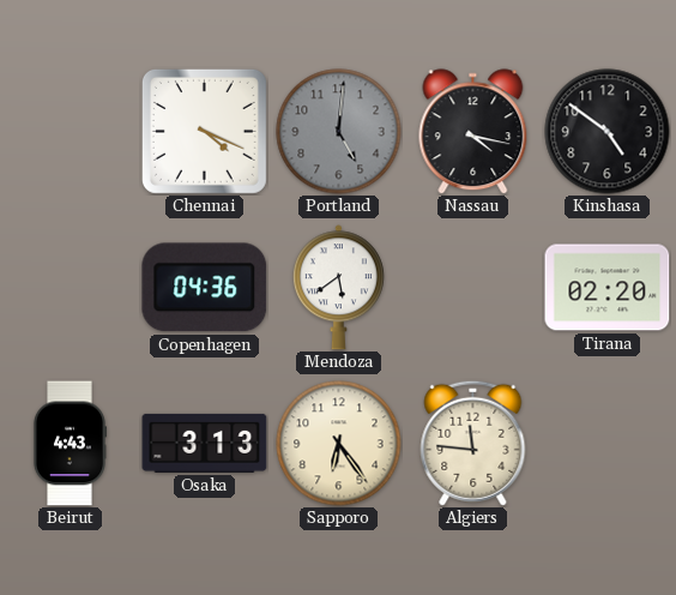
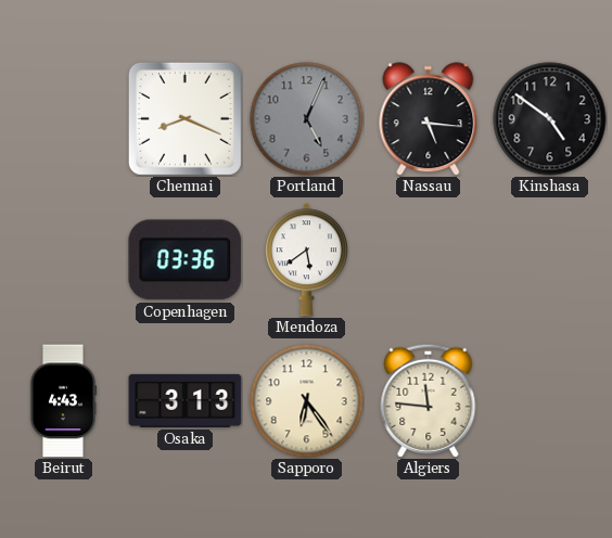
Chennai: 4:19 -> 8:19
Portland: 5:01 -> 5:04
Nassau: 4:17 -> 5:16
Copenhagen: 04:36 -> 03:36
Tirana: 02:20 -> none
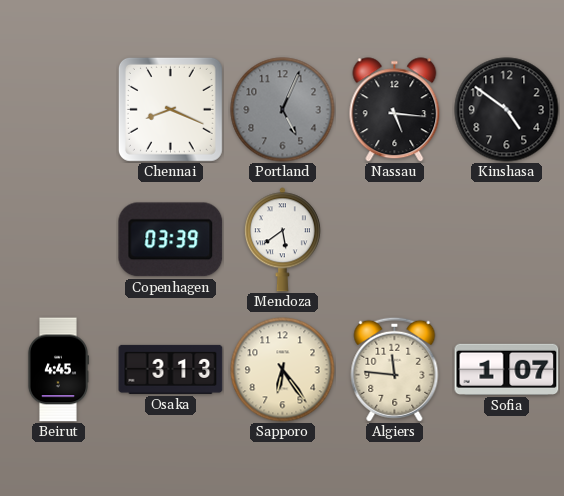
Copenhagen: 03:36 -> 03:39
Beirut: 4:43 -> 4:45
Sofia: none -> 1:07
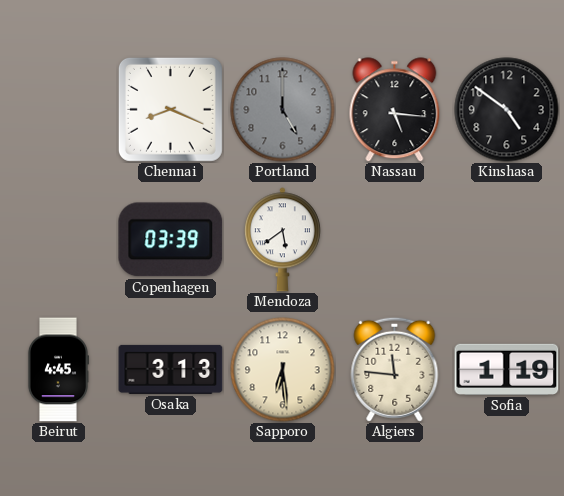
Portland: 5:04 -> 5:00
Sapporo: 6:24 -> 6:29
Sofia: 1:07 -> 1:19
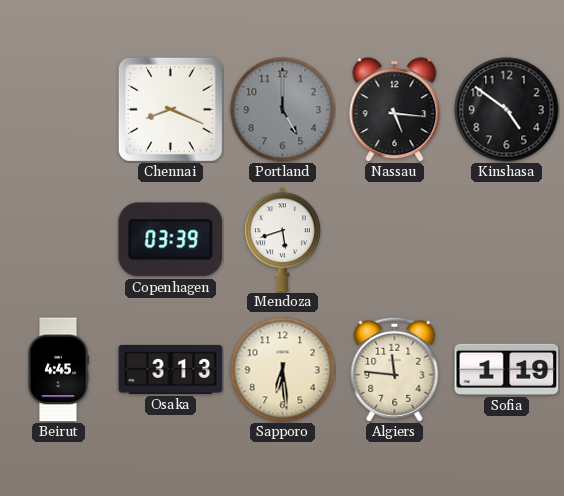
Mendoza: 5:39 -> 5:42
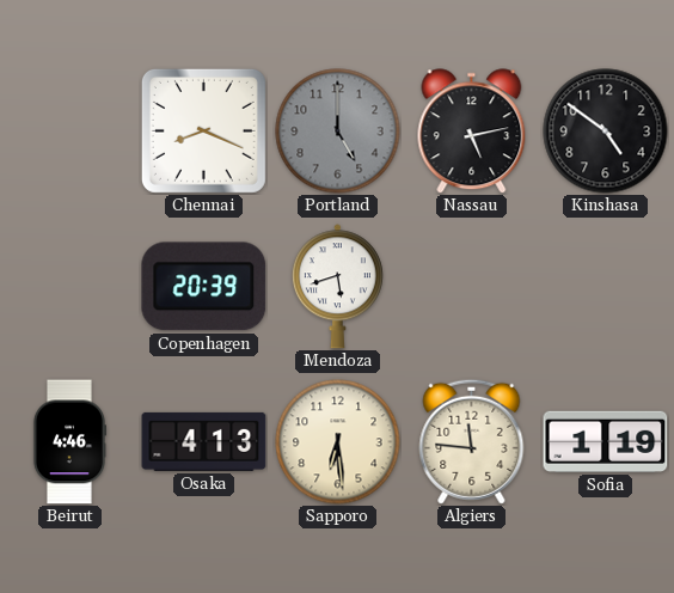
Nassau: 5:16 -> 5:13
Copenhagen: 03:39 -> 20:39
Beirut: 4:45 -> 4:46
Osaka: 3:13 -> 4:13
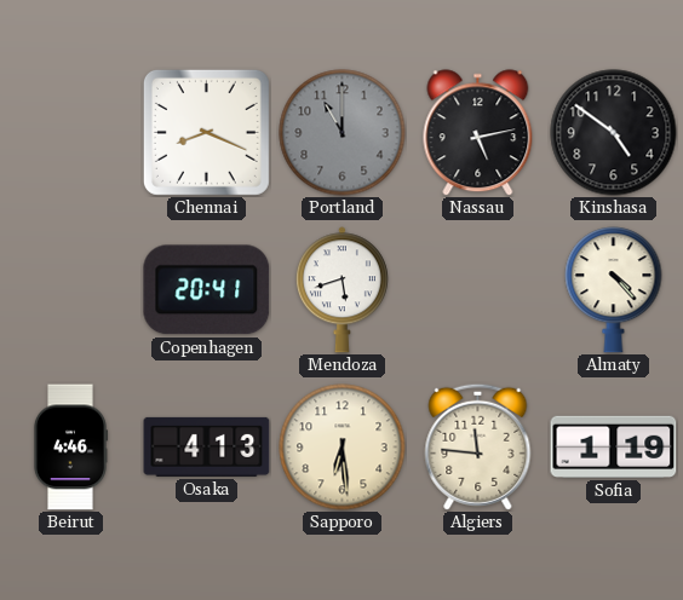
Portland: 5:00 -> 11:00
Copenhagen: 20:39 -> 20:41
Almaty: none -> 4:23
